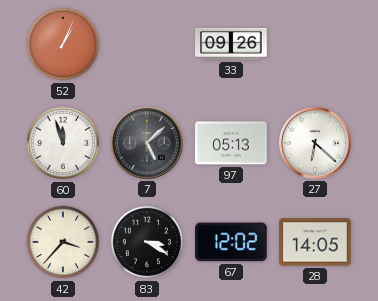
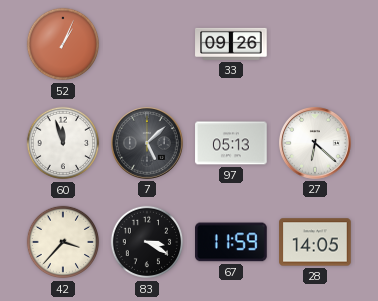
67: 12:02 -> 11:59
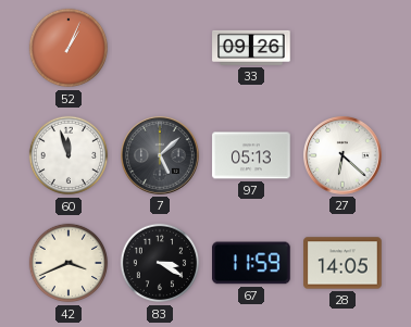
42: 3:37 -> 3:41
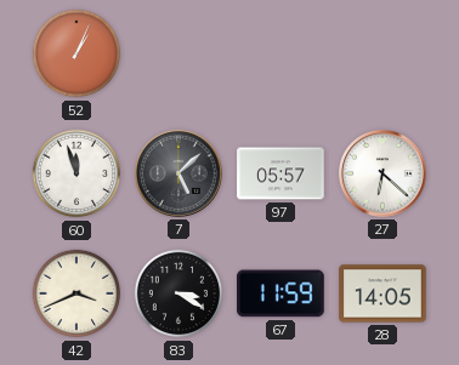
33: 09:26 -> none
97: 05:13 -> 05:57
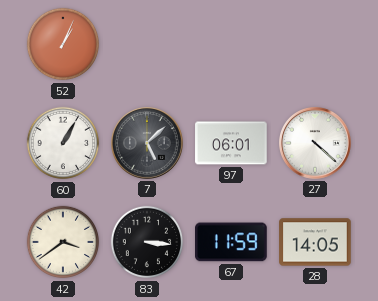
60: 11:57 -> 1:05
97: 05:57 -> 06:01
27: 6:22 -> 4:22
42: 3:41 -> 3:39
83: 3:20 -> 3:16
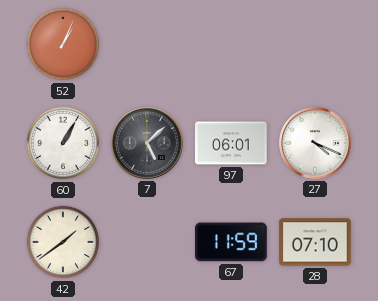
27: 4:22 -> 4:19
42: 3:39 -> 1:39
83: 3:16 -> none
28: 14:05 -> 07:10
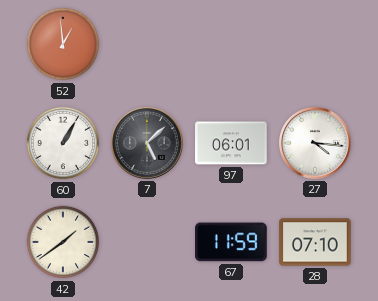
52: 1:04 -> 12:59
27: 4:19 -> 4:16
